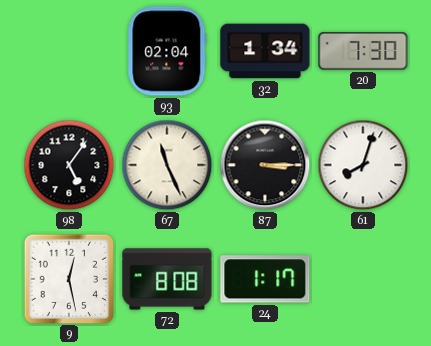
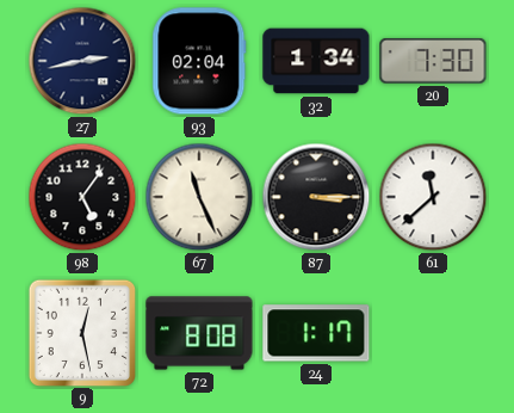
27: none -> 2:43
61: 8:03 -> 11:38
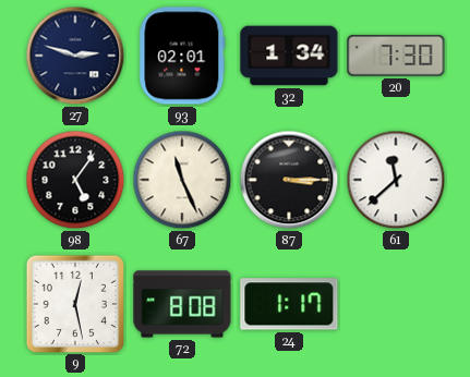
27: 2:43 -> 2:48
93: 02:04 -> 02:01
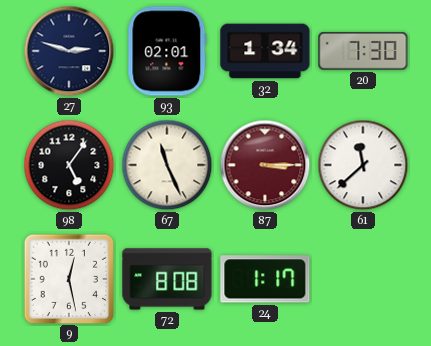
87 dial: black -> burgundy
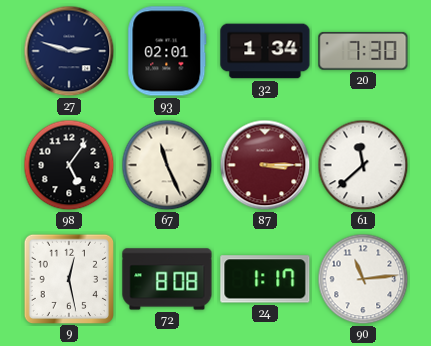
90: none -> 11:14
